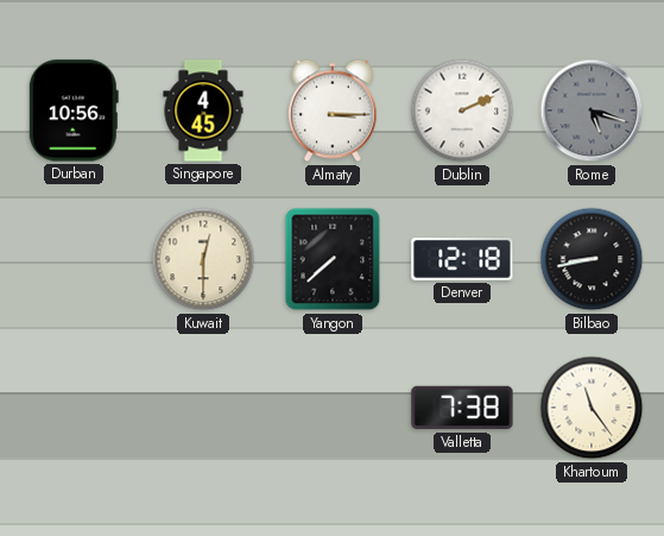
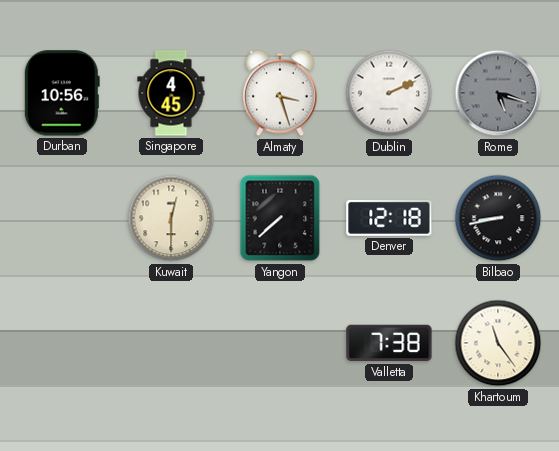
Almaty: 3:15 -> 3:27
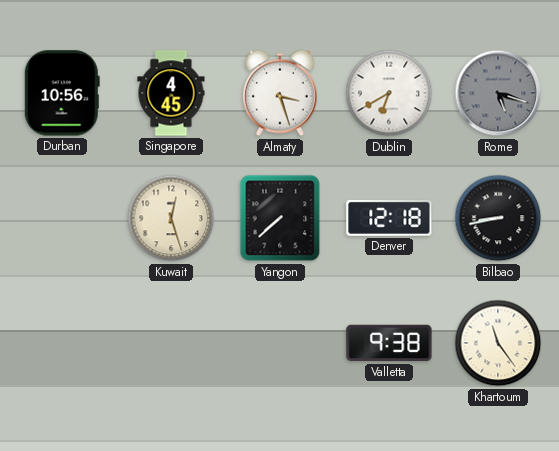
Dublin: 2:11 -> 6:40
Kuwait: 12:30 -> 12:27
Valletta: 7:38 -> 9:38
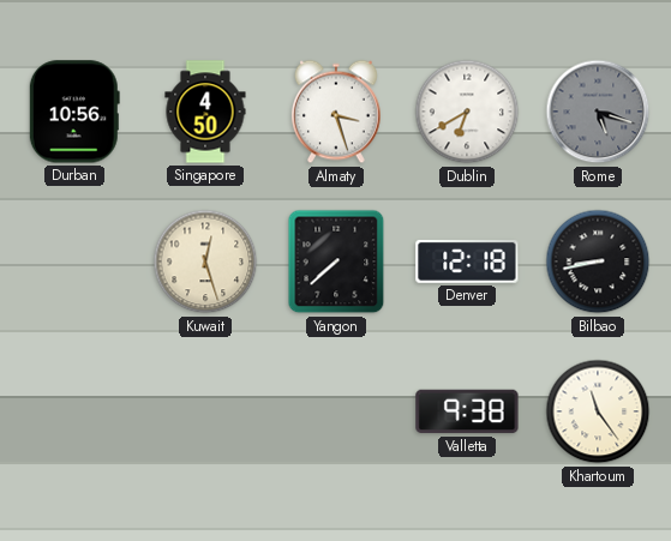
Singapore: 4:45 -> 4:50
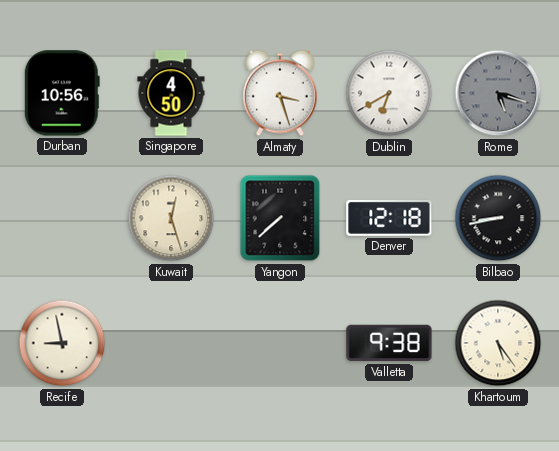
Recife: none -> 8:58
Khartoum: 11:24 -> 5:24
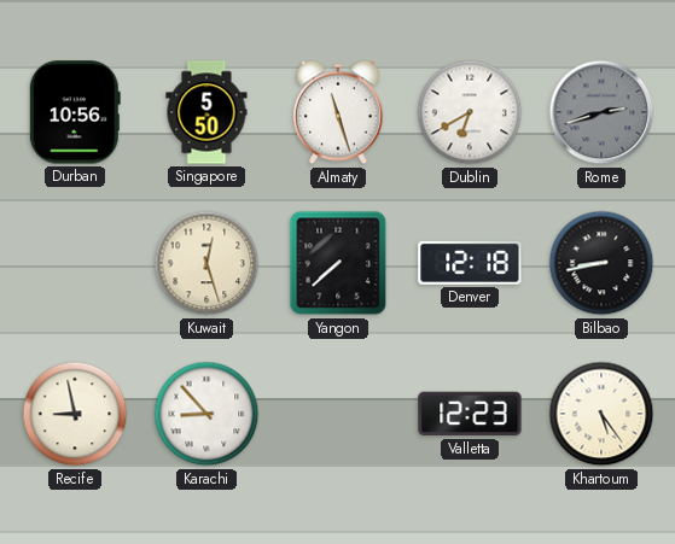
Singapore: 4:50 -> 5:50
Almaty: 3:27 -> 11:27
Rome: 5:18 -> 2:42
Karachi: none -> 8:53
Valletta: 9:38 -> 12:23
